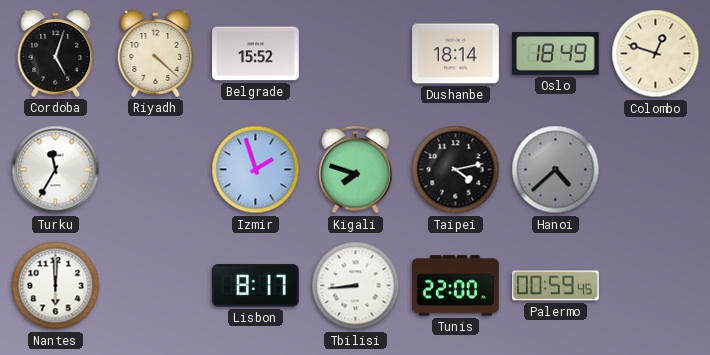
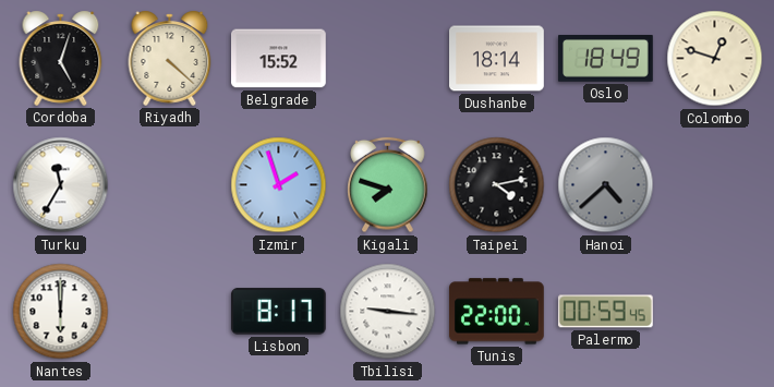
Tbilisi: 8:44 -> 9:16
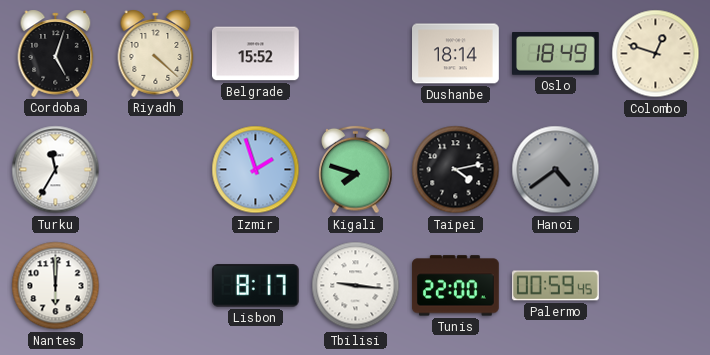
Hanoi: 4:38 -> 4:39
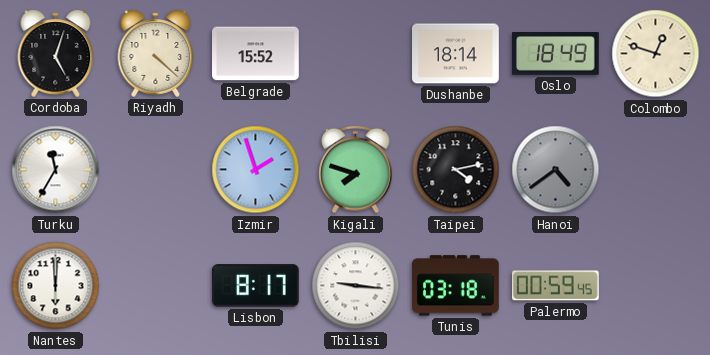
Tunis: 22:00 -> 03:18
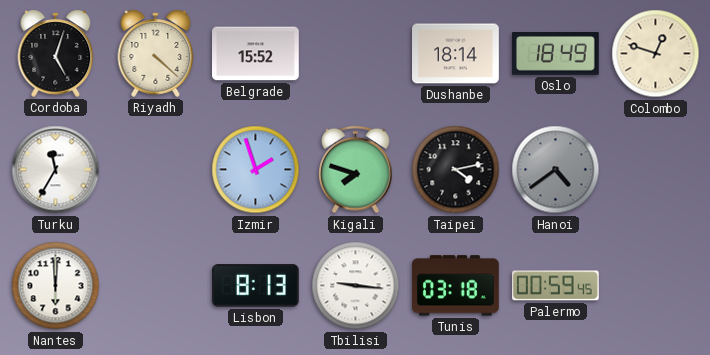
Lisbon: 8:17 -> 8:13
